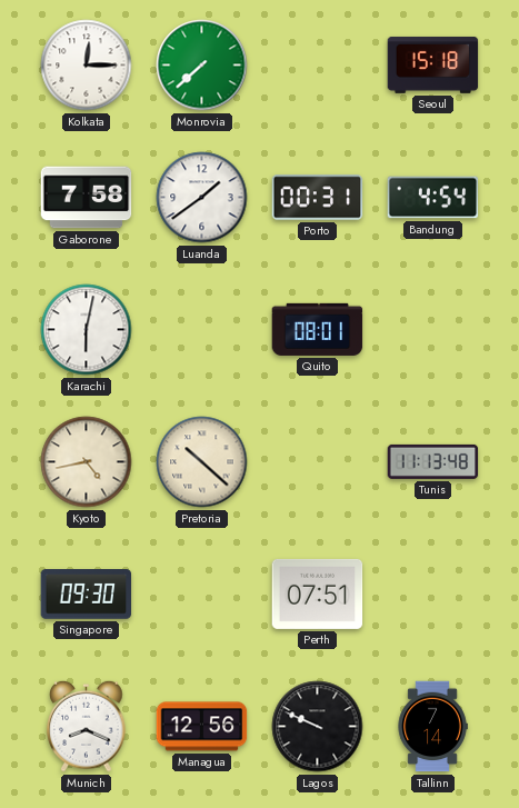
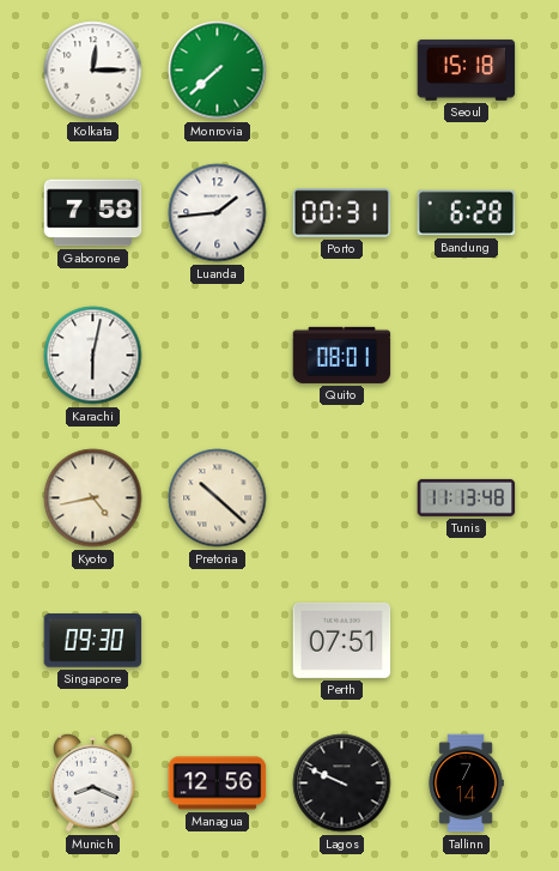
Luanda: 1:39 -> 1:44
Bandung: 4:54 -> 6:28
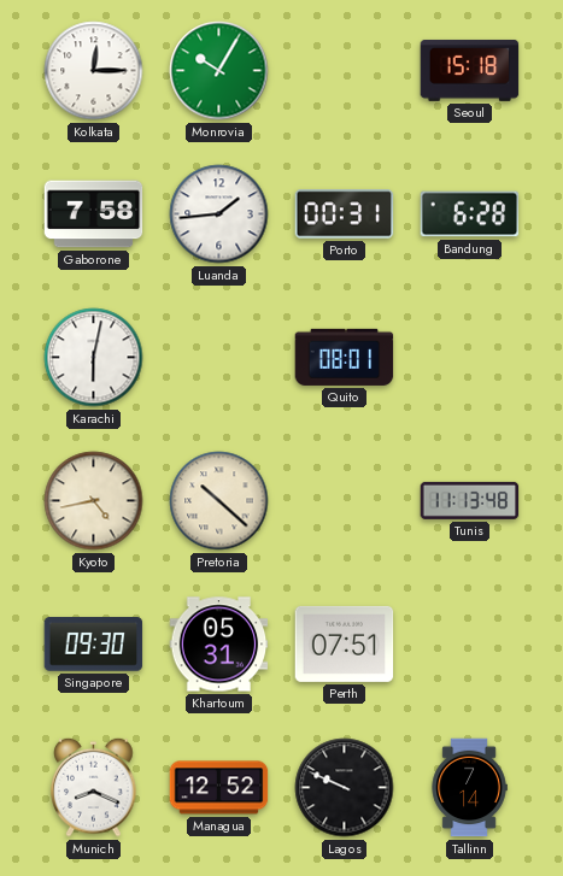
Monrovia: 7:38 -> 10:05
Khartoum: none -> 05:31
Managua: 12:56 -> 12:52
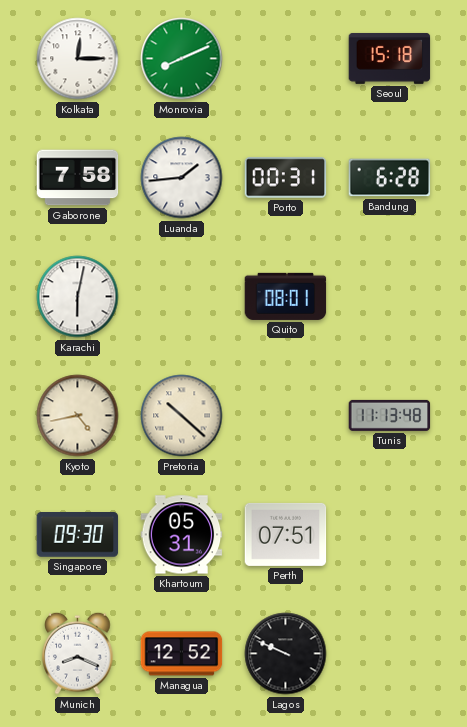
Monrovia: 10:05 -> 8:11
Tallinn: 7:14 -> none
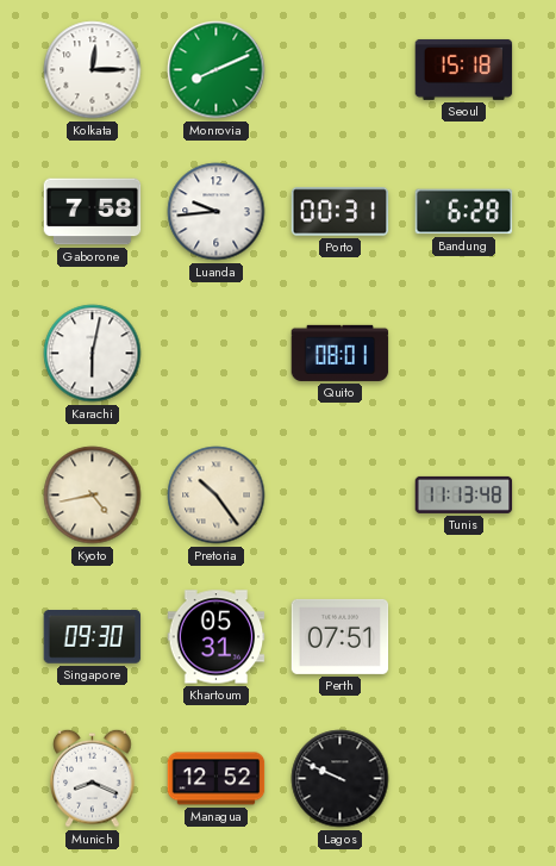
Luanda: 1:44 -> 9:44
Pretoria: 10:22 -> 10:24
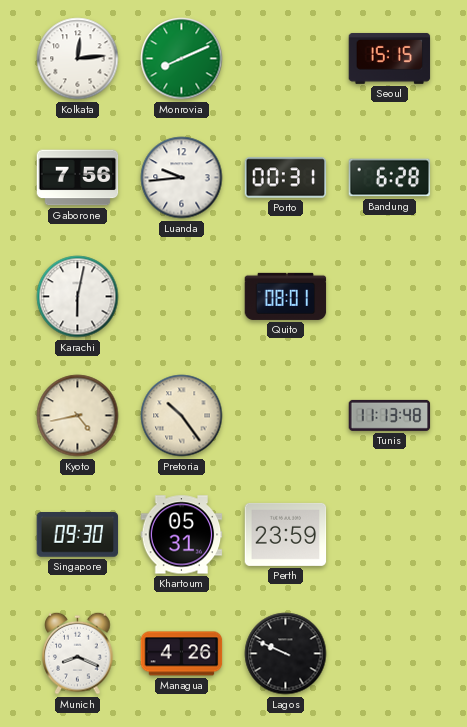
Kolkata: 12:15 -> 12:14
Seoul: 15:18 -> 15:15
Gaborone: 7:58 -> 7:56
Perth: 07:51 -> 23:59
Managua: 12:52 -> 4:26
